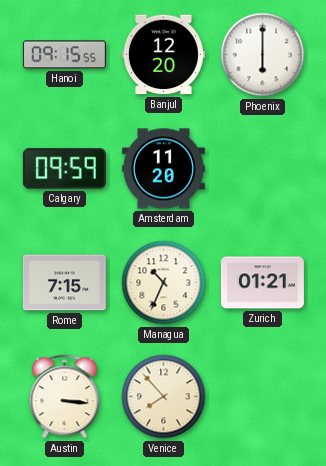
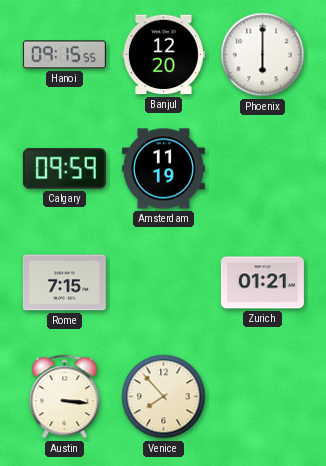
Amsterdam: 11:20 -> 11:19
Managua: 10:34 -> none
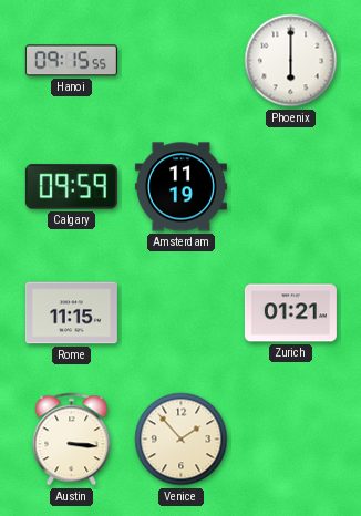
Banjul: 12:20 -> none
Rome: 7:15 -> 11:15
Venice: 7:53 -> 1:53
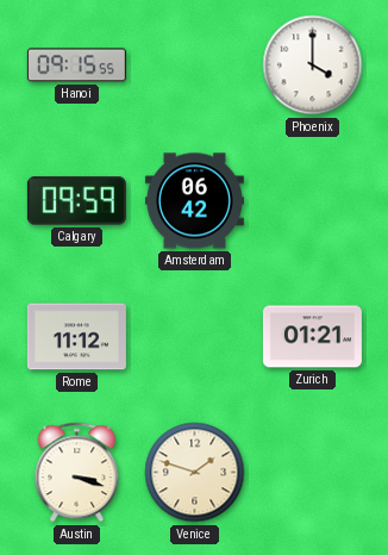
Phoenix: 6:00 -> 4:00
Amsterdam: 11:19 -> 06:42
Rome: 11:15 -> 11:12
Austin: 3:16 -> 3:18
Venice: 1:53 -> 1:48
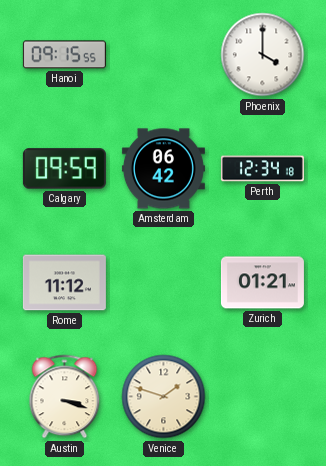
Perth: none -> 12:34
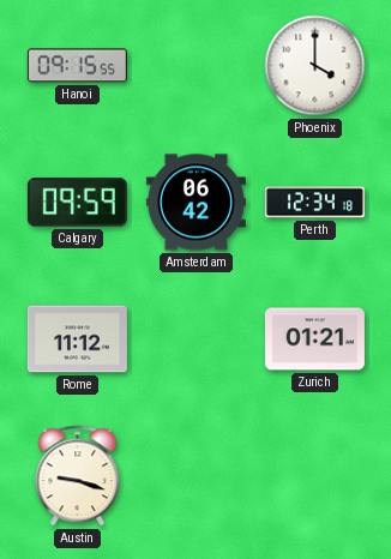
Austin: 3:18 -> 9:18
Venice: 1:48 -> none
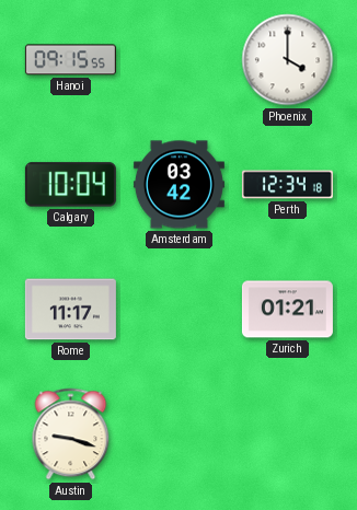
Calgary: 09:59 -> 10:04
Amsterdam: 06:42 -> 03:42
Rome: 11:12 -> 11:17
